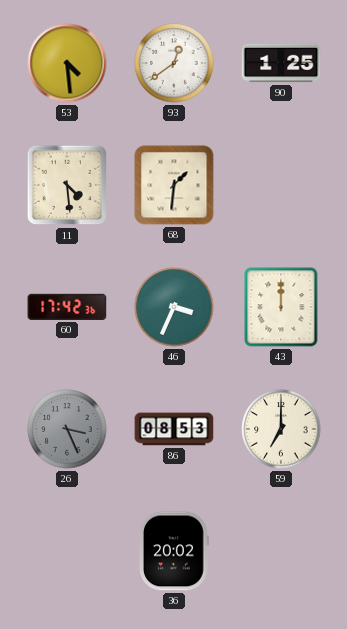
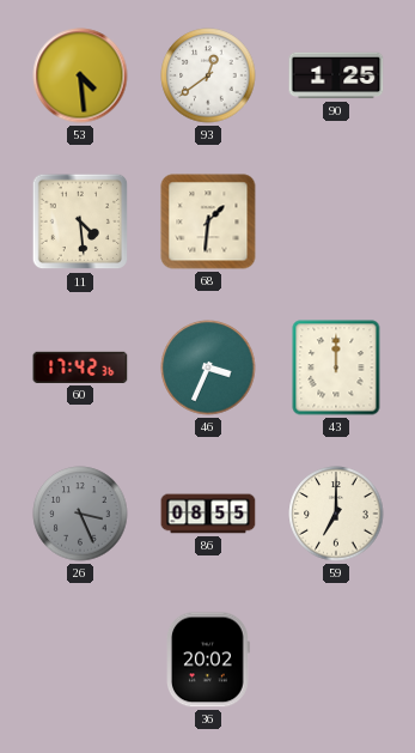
86: 08:53 -> 08:55
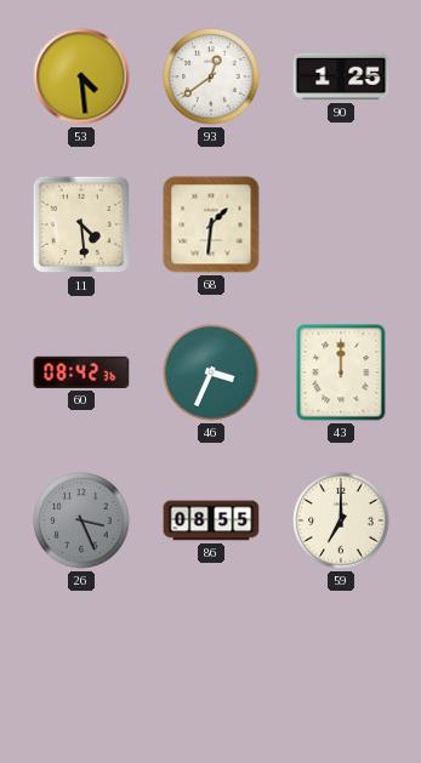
60: 17:42 -> 08:42
36: 20:02 -> none
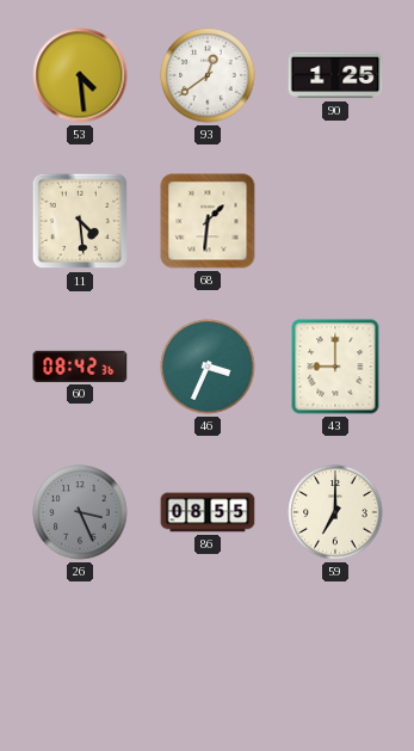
43: 12:00 -> 9:00
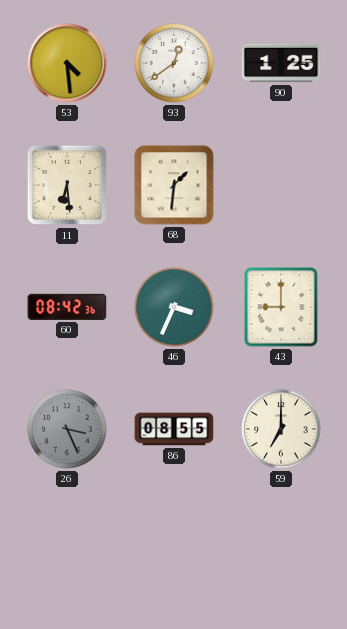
11: 4:29 -> 6:29
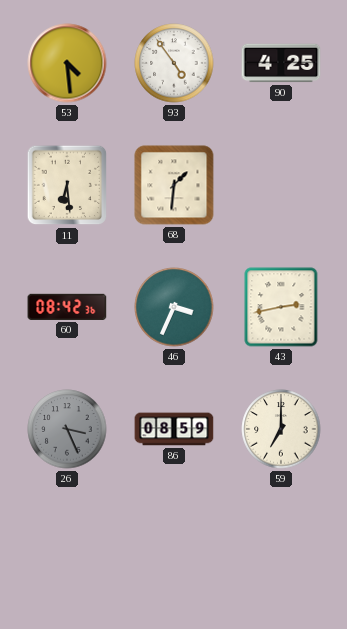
93: 12:39 -> 4:54
90: 1:25 -> 4:25
43: 9:00 -> 2:43
86: 08:55 -> 08:59
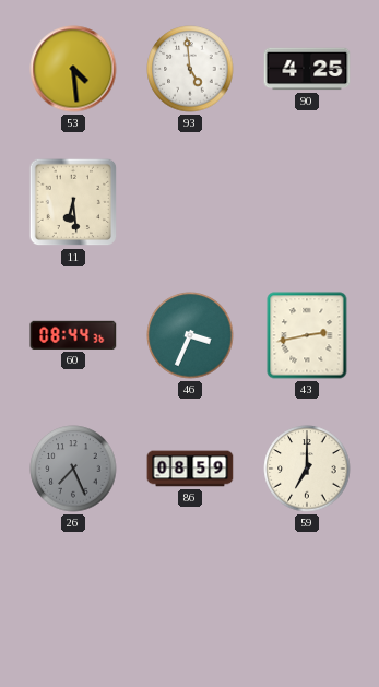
93: 4:54 -> 4:59
68: 1:31 -> none
60: 08:42 -> 08:44
26: 3:26 -> 7:26
